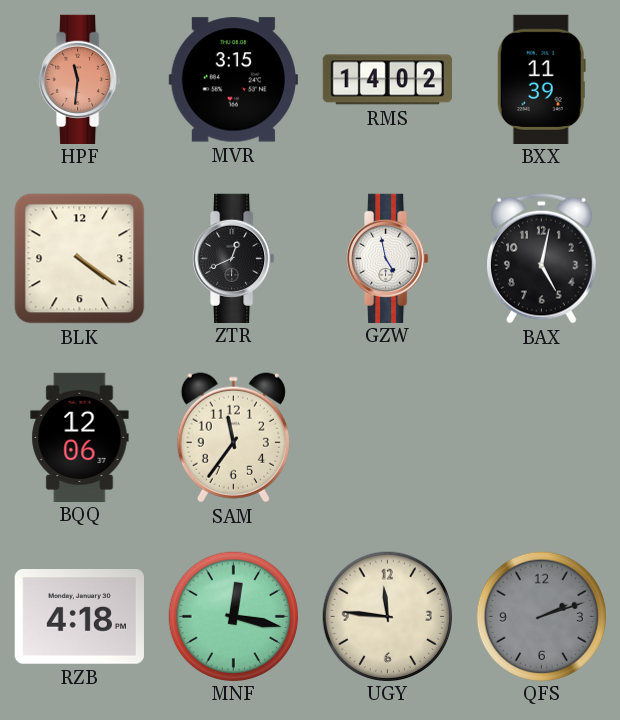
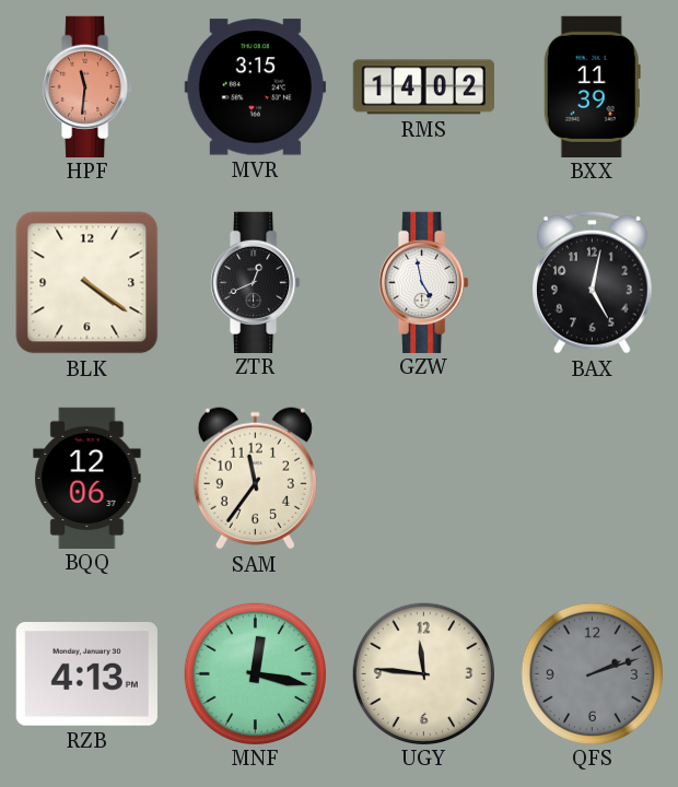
RZB: 4:18 -> 4:13
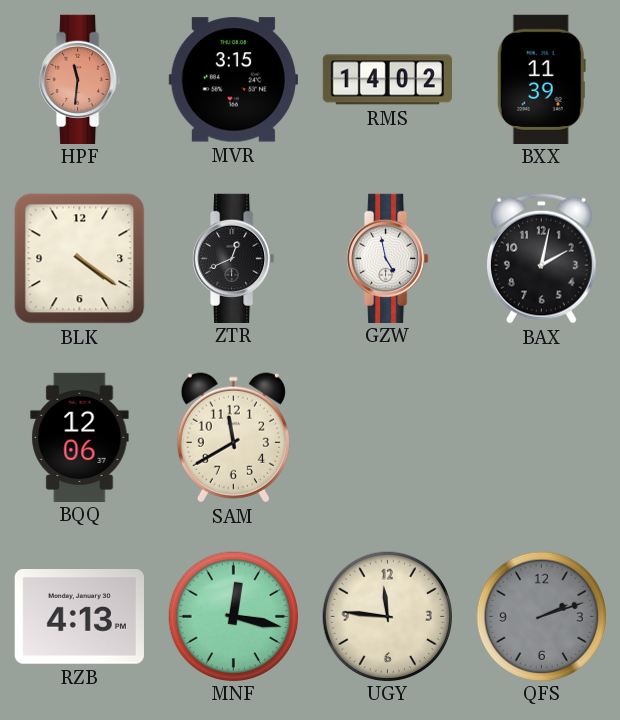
BAX: 5:02 -> 2:02
SAM: 11:36 -> 11:40
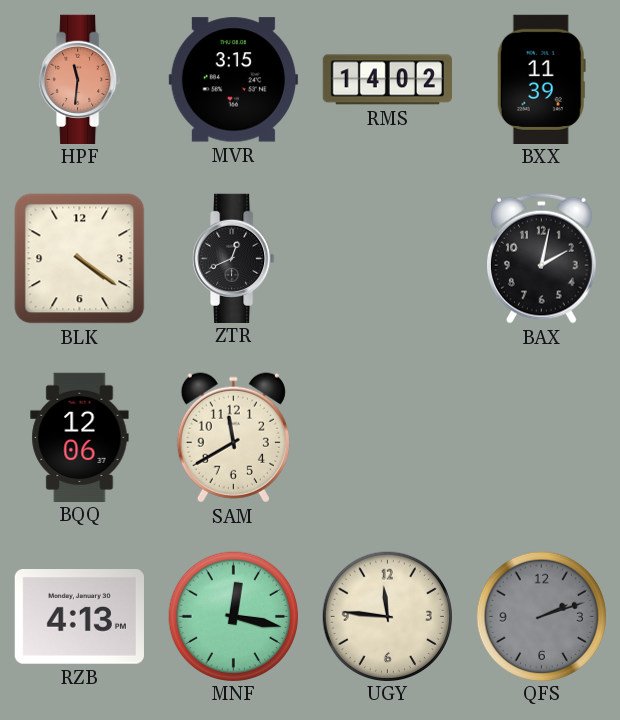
GZW: 4:58 -> none
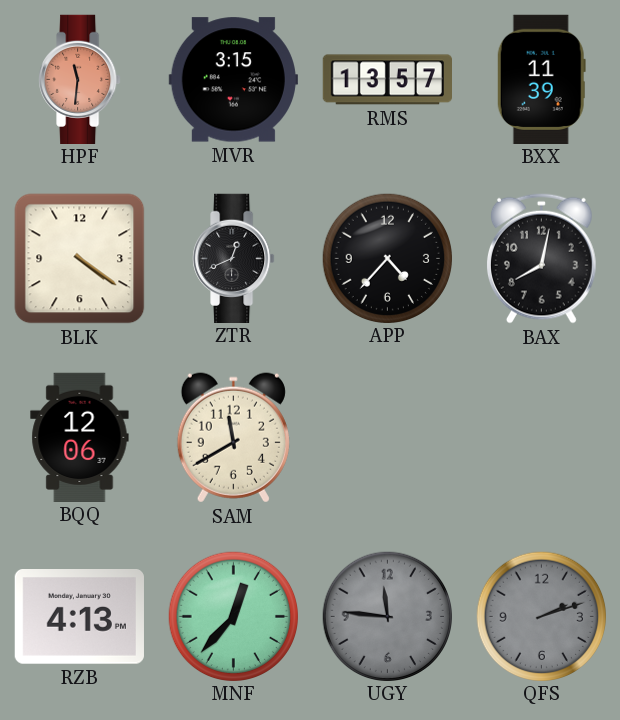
RMS: 14:02 -> 13:57
APP: none -> 4:37
BAX: 2:02 -> 8:02
MNF: 12:17 -> 12:37
UGY dial: cream -> grey
